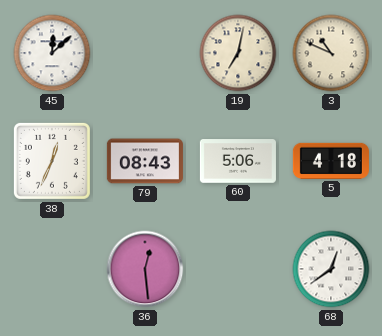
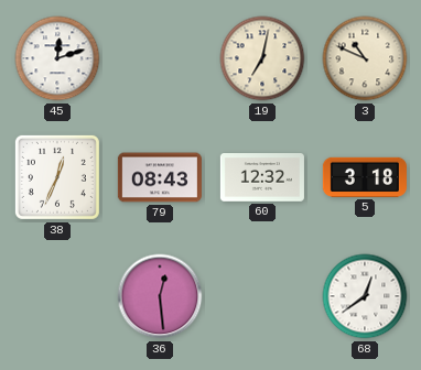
45: 12:08 -> 12:12
60: 5:06 -> 12:32
5: 4:18 -> 3:18
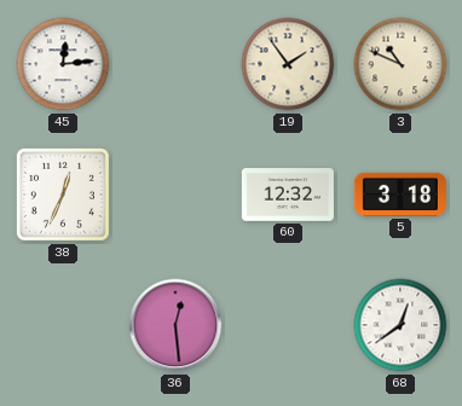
45: 12:12 -> 12:14
19: 7:02 -> 1:54
79: 08:43 -> none
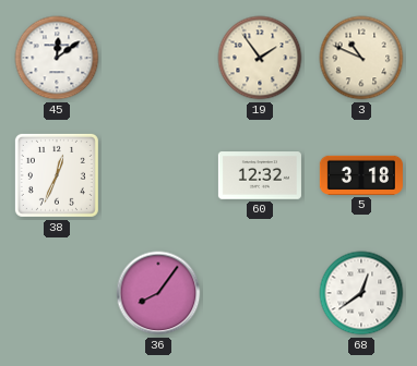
45: 12:14 -> 12:09
36: 12:29 -> 8:06
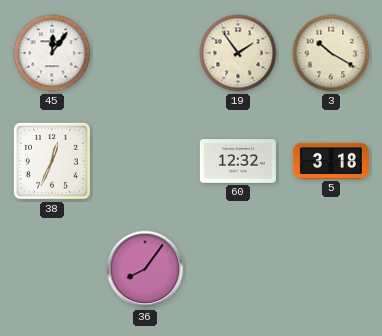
45: 12:09 -> 12:06
3: 10:49 -> 10:20
68: 12:39 -> none
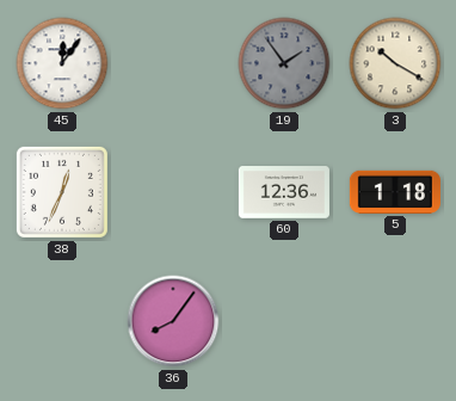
19 dial: cream -> grey
60: 12:32 -> 12:36
5: 3:18 -> 1:18
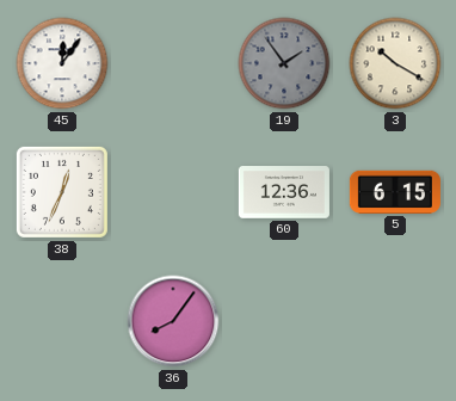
5: 1:18 -> 6:15
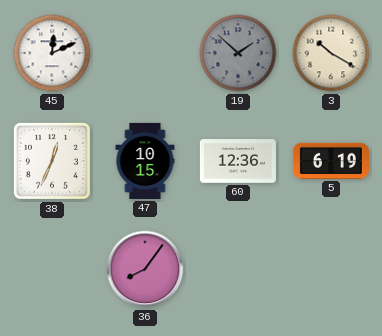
45: 12:06 -> 12:11
19: 1:54 -> 1:52
47: none -> 10:15
5: 6:15 -> 6:19
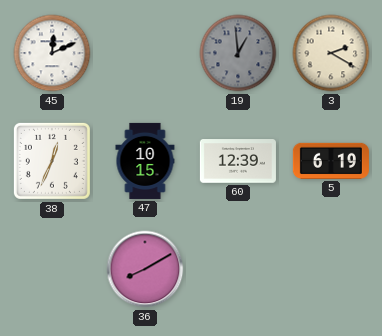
19: 1:52 -> 12:59
3: 10:20 -> 2:20
60: 12:36 -> 12:39
36: 8:06 -> 8:10
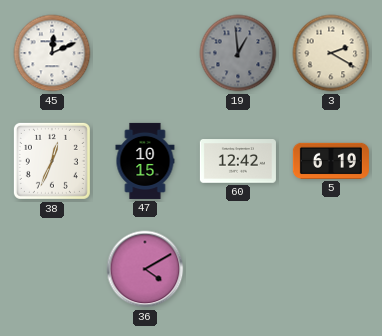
60: 12:39 -> 12:42
36: 8:10 -> 4:10
